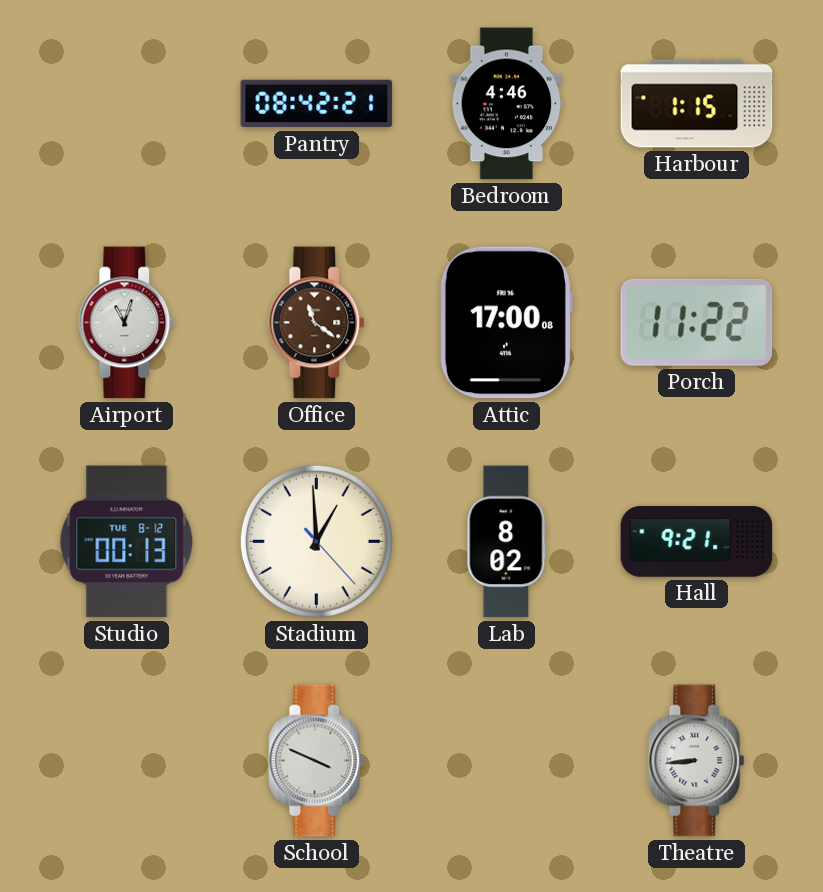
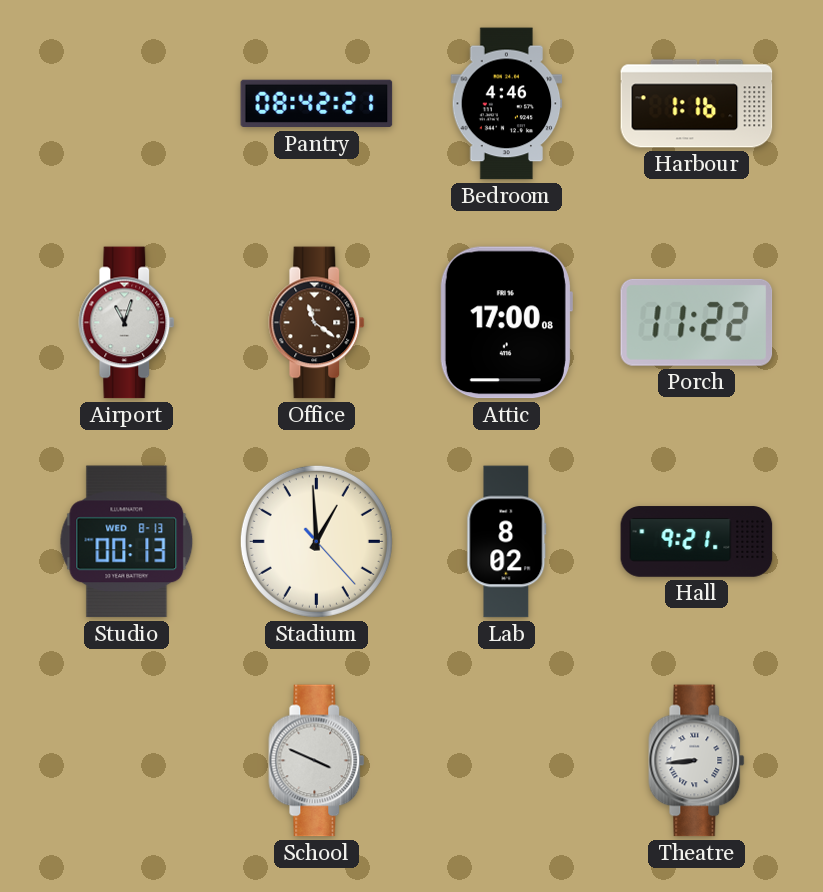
Harbour: 1:15 -> 1:16
Studio date: TUE 8-12 -> WED 8-13
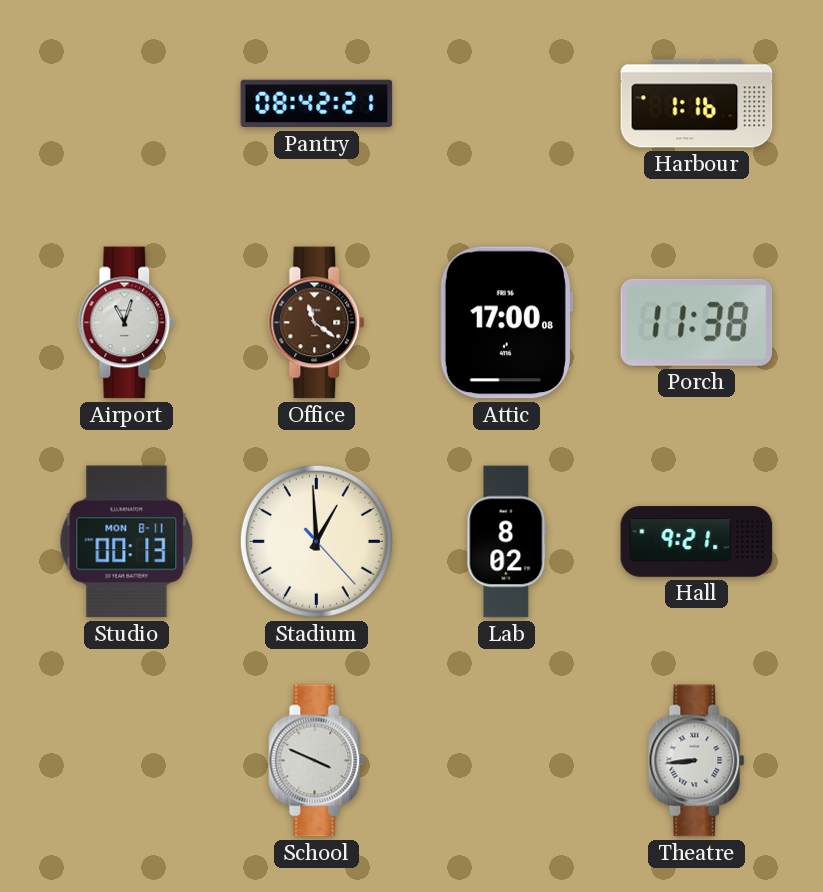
Bedroom: 4:46 -> none
Porch: 11:22 -> 11:38
Studio date: WED 8-13 -> MON 8-11
